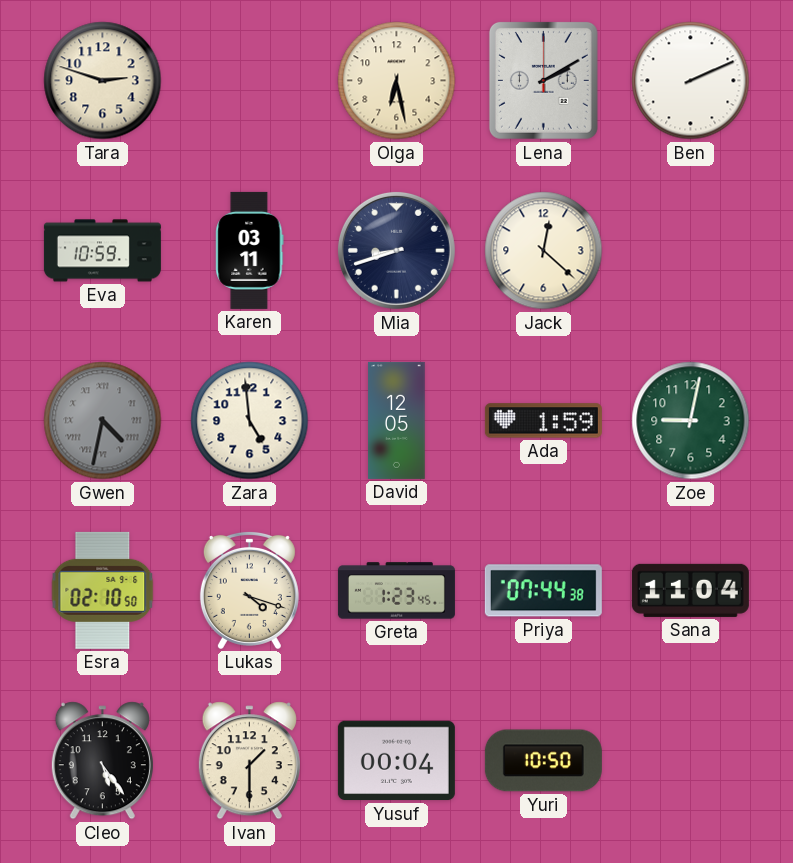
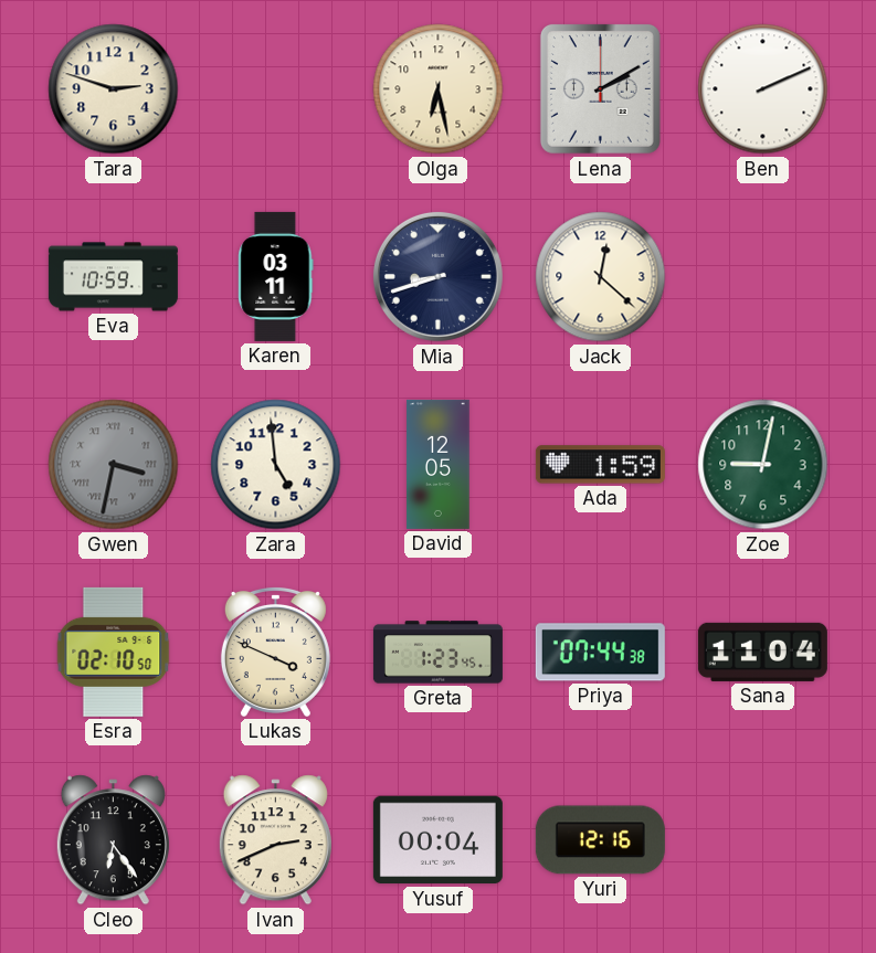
Gwen: 4:32 -> 3:32
Lukas: 4:18 -> 3:49
Cleo: 5:24 -> 6:24
Ivan: 1:30 -> 2:41
Yuri: 10:50 -> 12:16
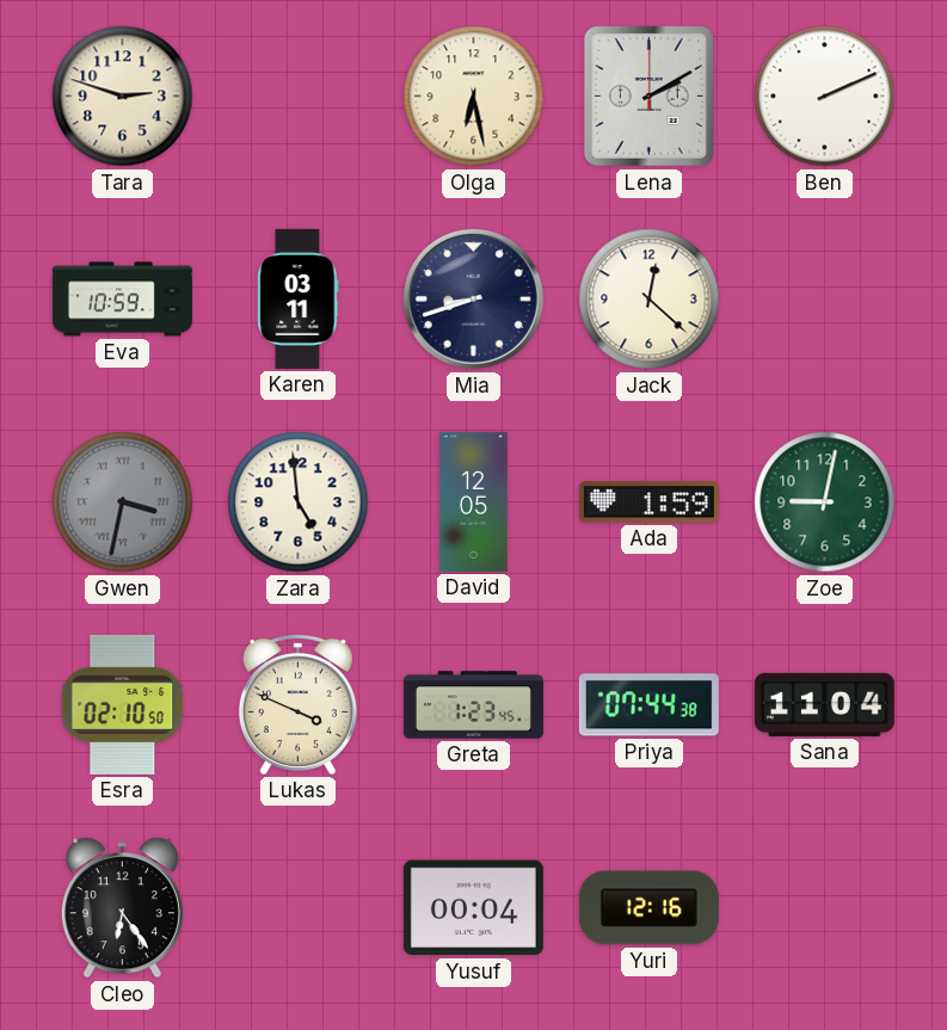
Ivan: 2:41 -> none
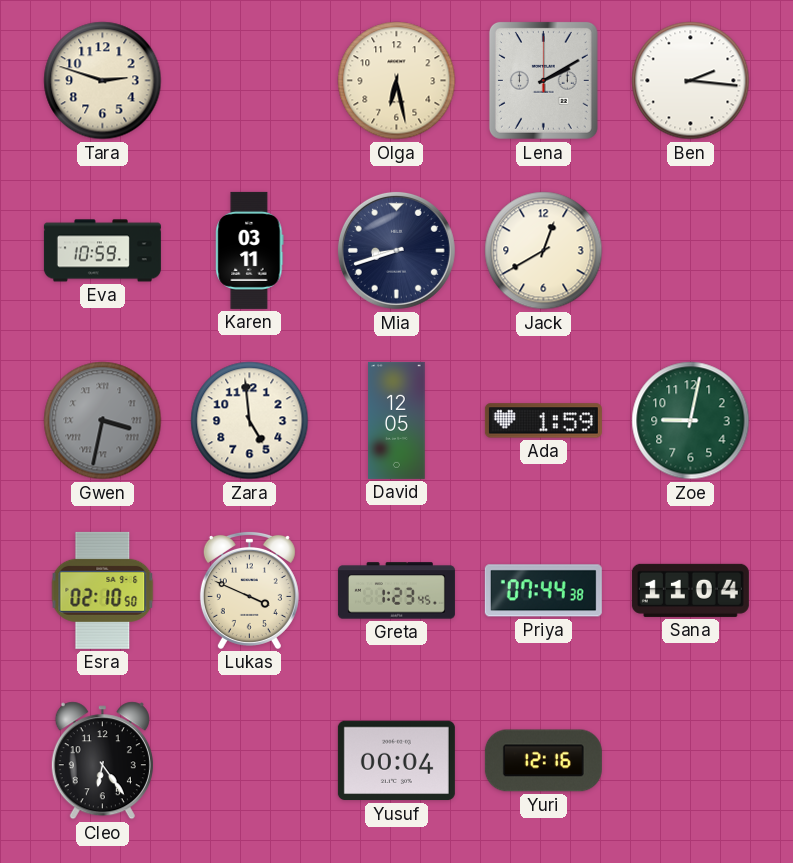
Ben: 2:11 -> 2:16
Jack: 12:22 -> 12:40
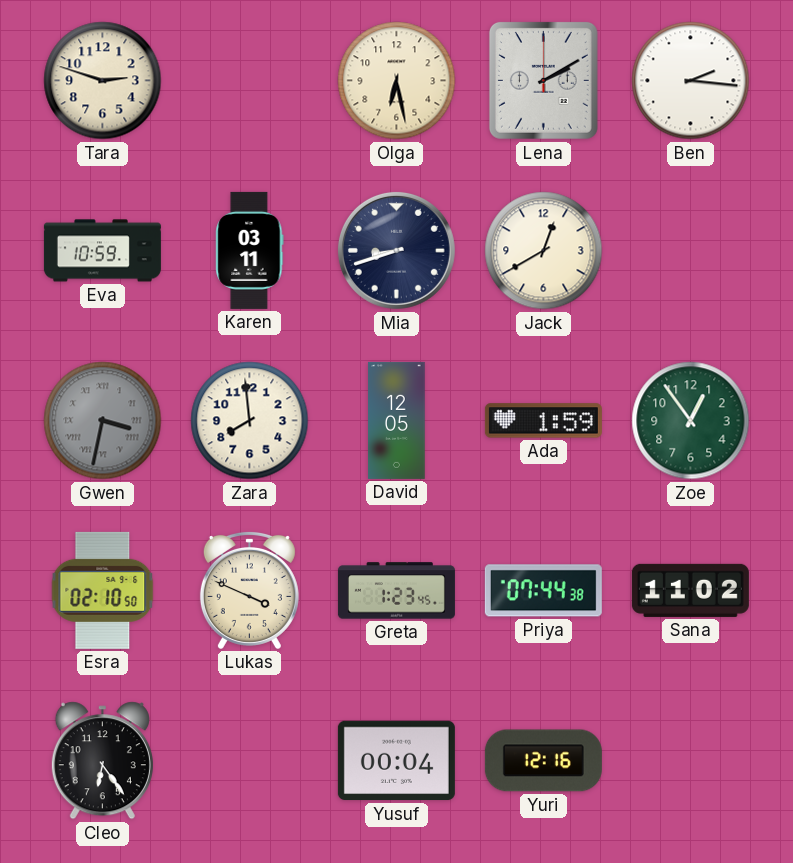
Zara: 4:59 -> 7:59
Zoe: 9:02 -> 12:54
Sana: 11:04 -> 11:02
